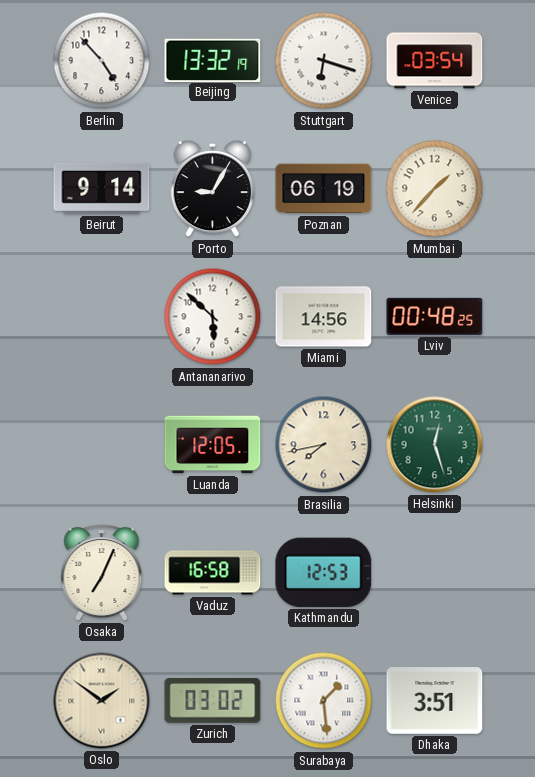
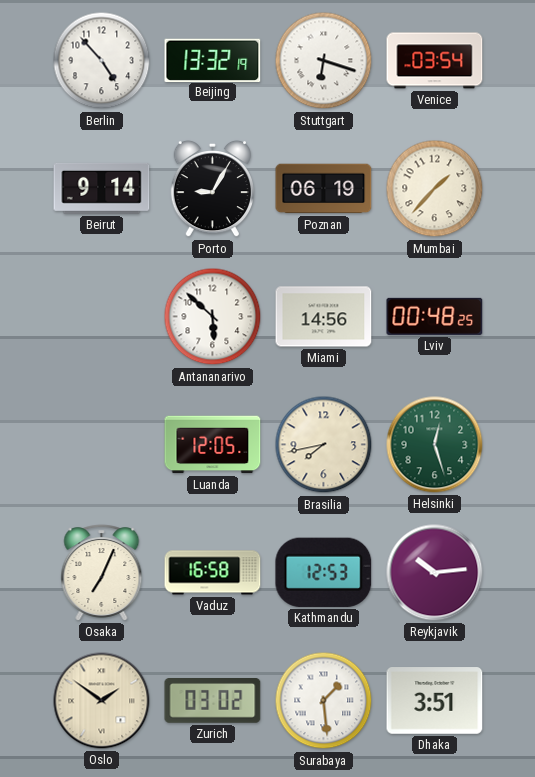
Reykjavik: none -> 10:14
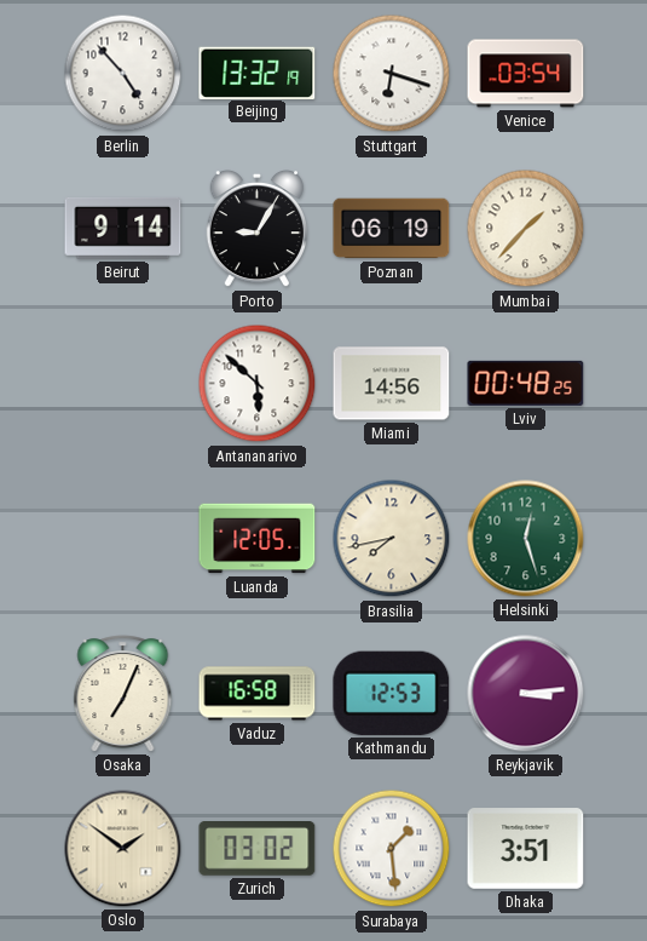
Reykjavik: 10:14 -> 3:14
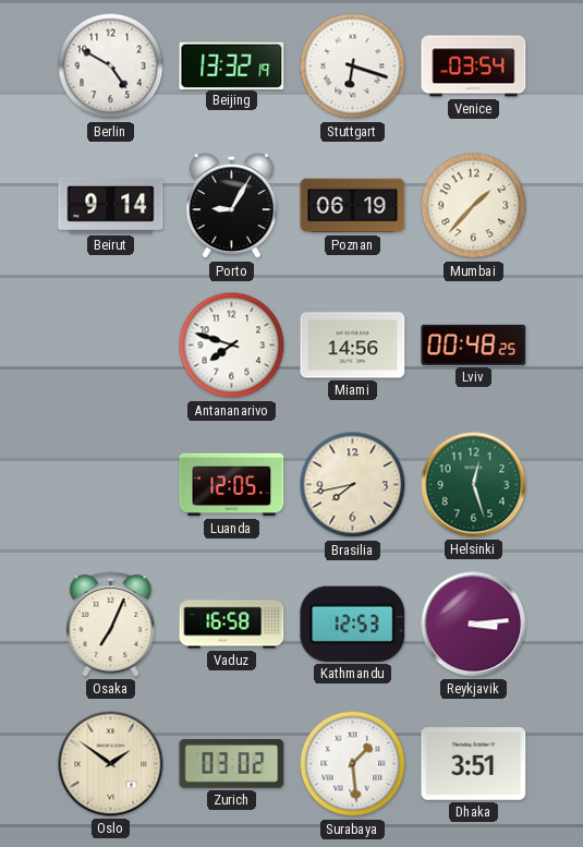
Berlin: 4:53 -> 4:50
Antananarivo: 5:52 -> 7:48
